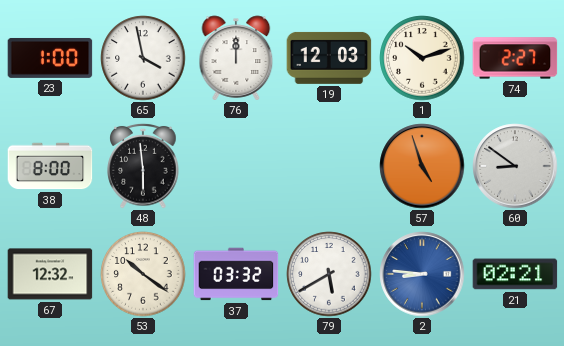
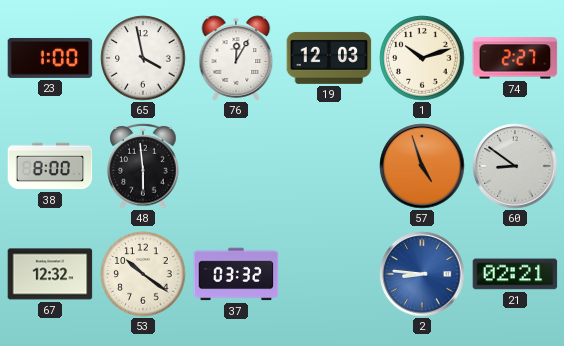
76: 12:00 -> 12:05
79: 5:40 -> none
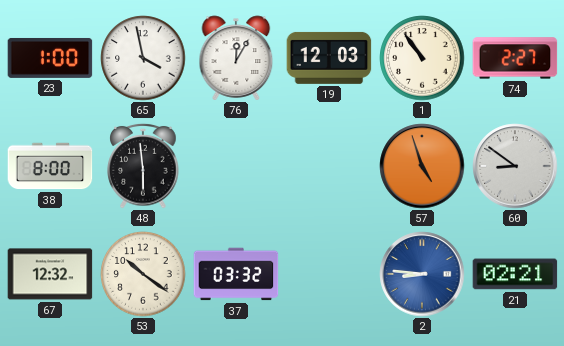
1: 10:12 -> 10:54
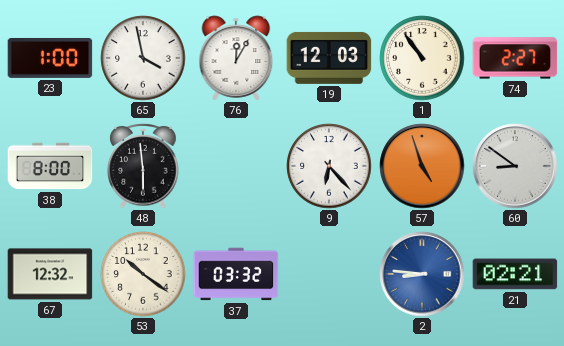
9: none -> 6:23
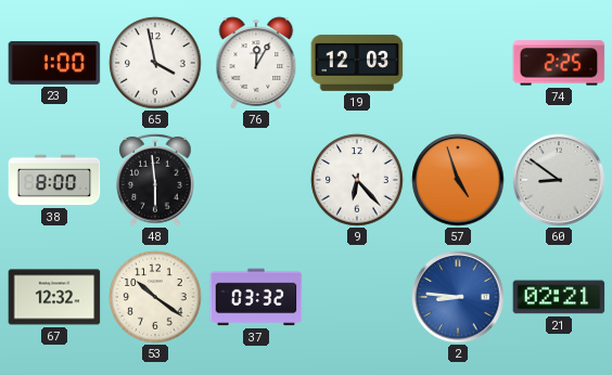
1: 10:54 -> none
74: 2:27 -> 2:25
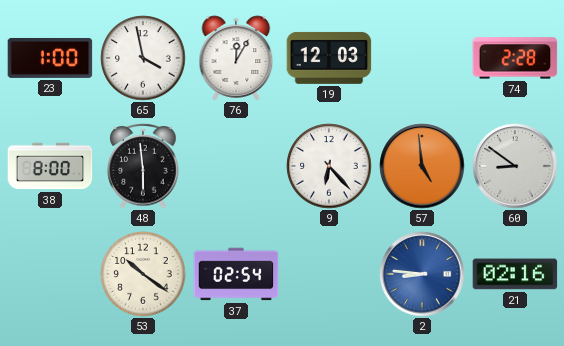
74: 2:25 -> 2:28
57: 4:57 -> 4:59
67: 12:32 -> none
37: 03:32 -> 02:54
21: 02:21 -> 02:16
